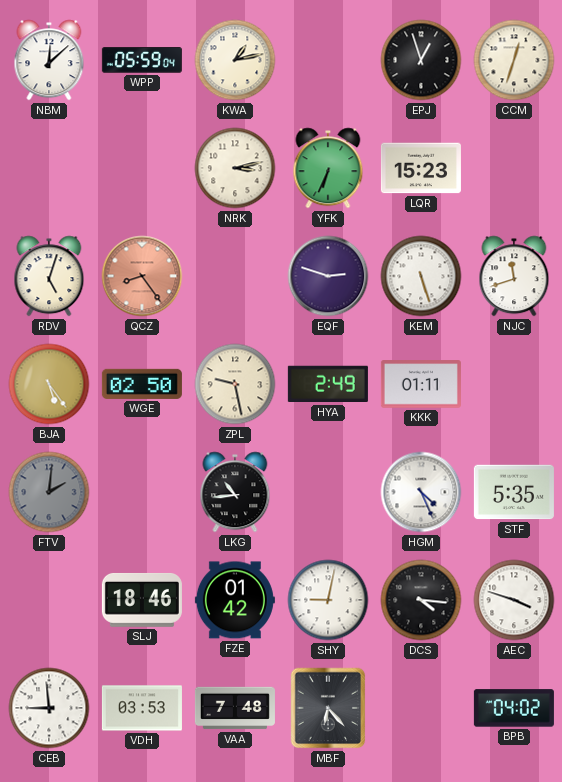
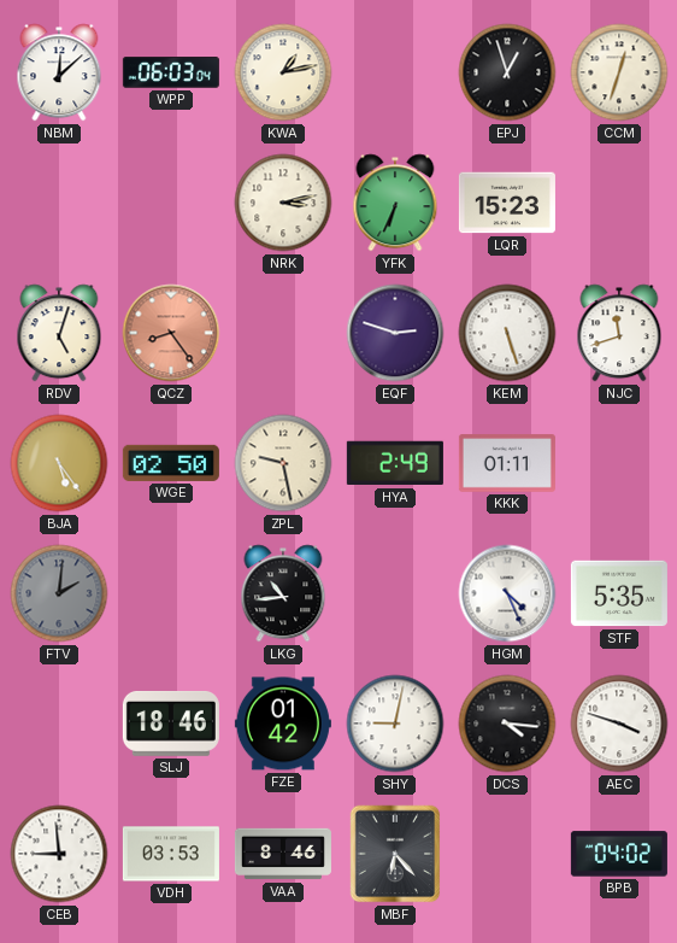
WPP: 05:59 -> 06:03
VAA: 7:48 -> 8:46
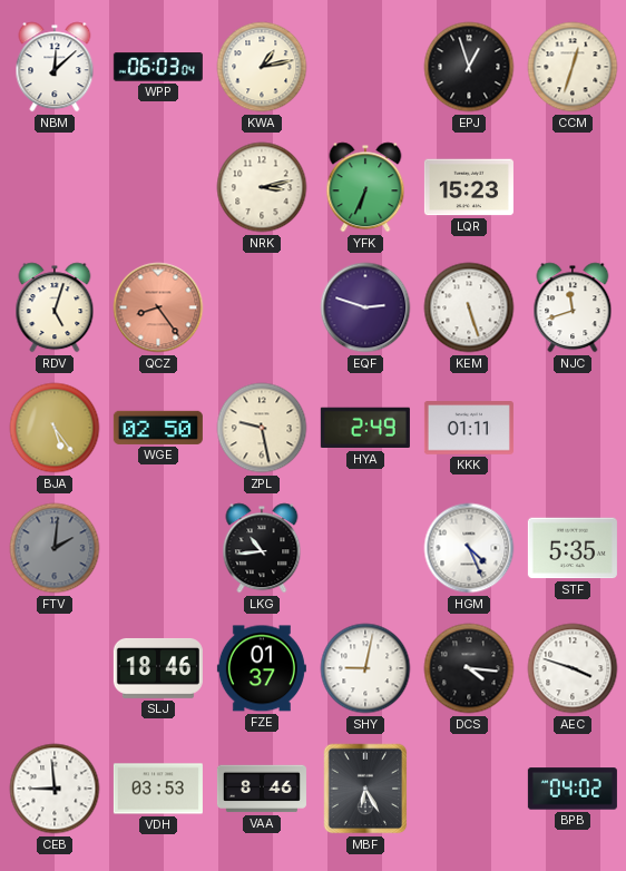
FZE: 01:42 -> 01:37
MBF: 6:23 -> 6:25
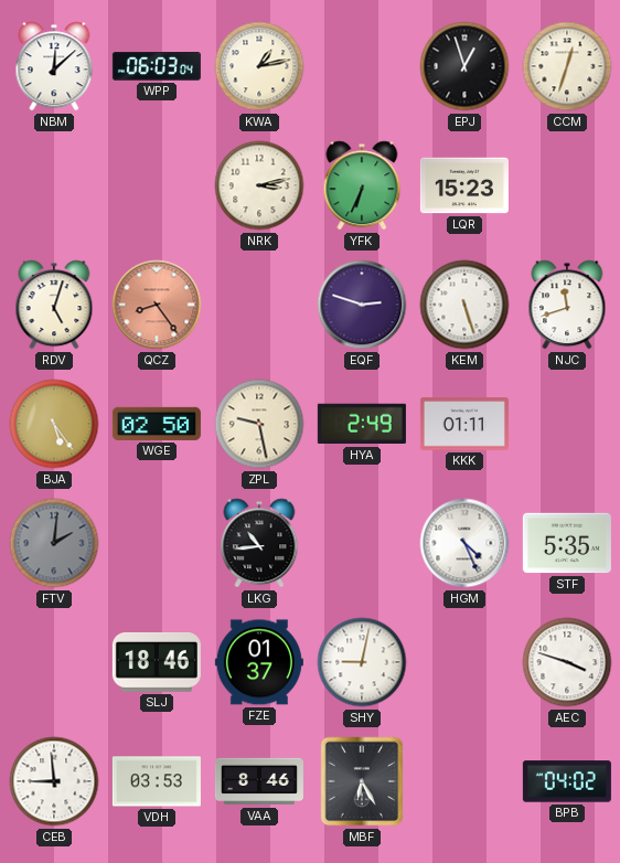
DCS: 4:16 -> none
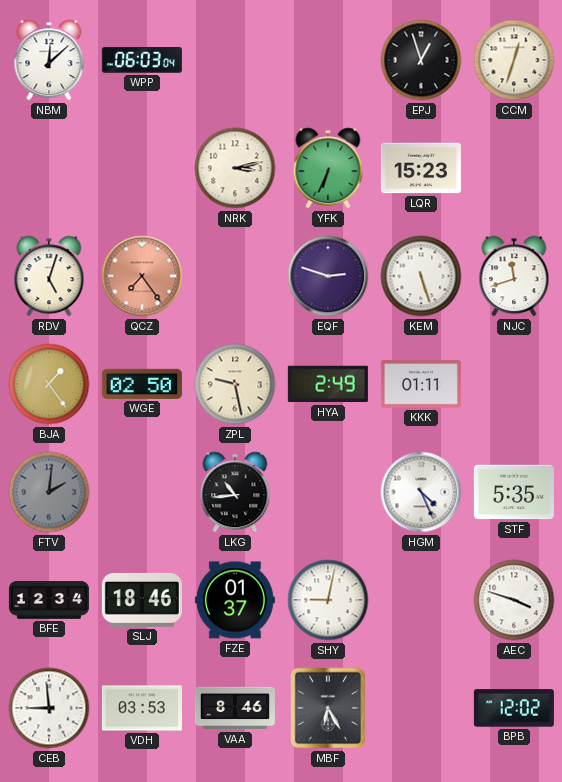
KWA: 1:13 -> none
QCZ: 8:24 -> 7:24
BJA: 5:24 -> 1:24
BFE: none -> 12:34
BPB: 04:02 -> 12:02
